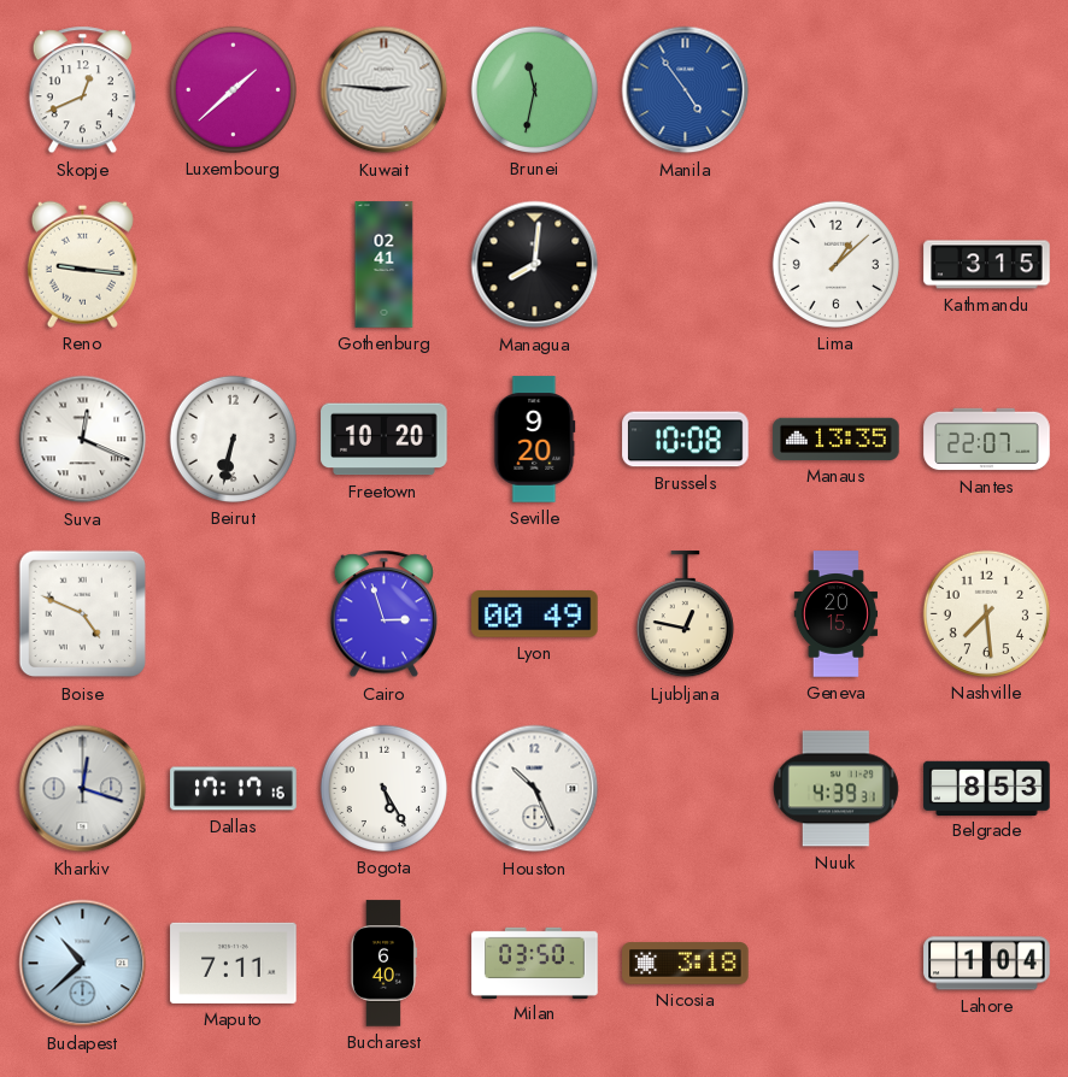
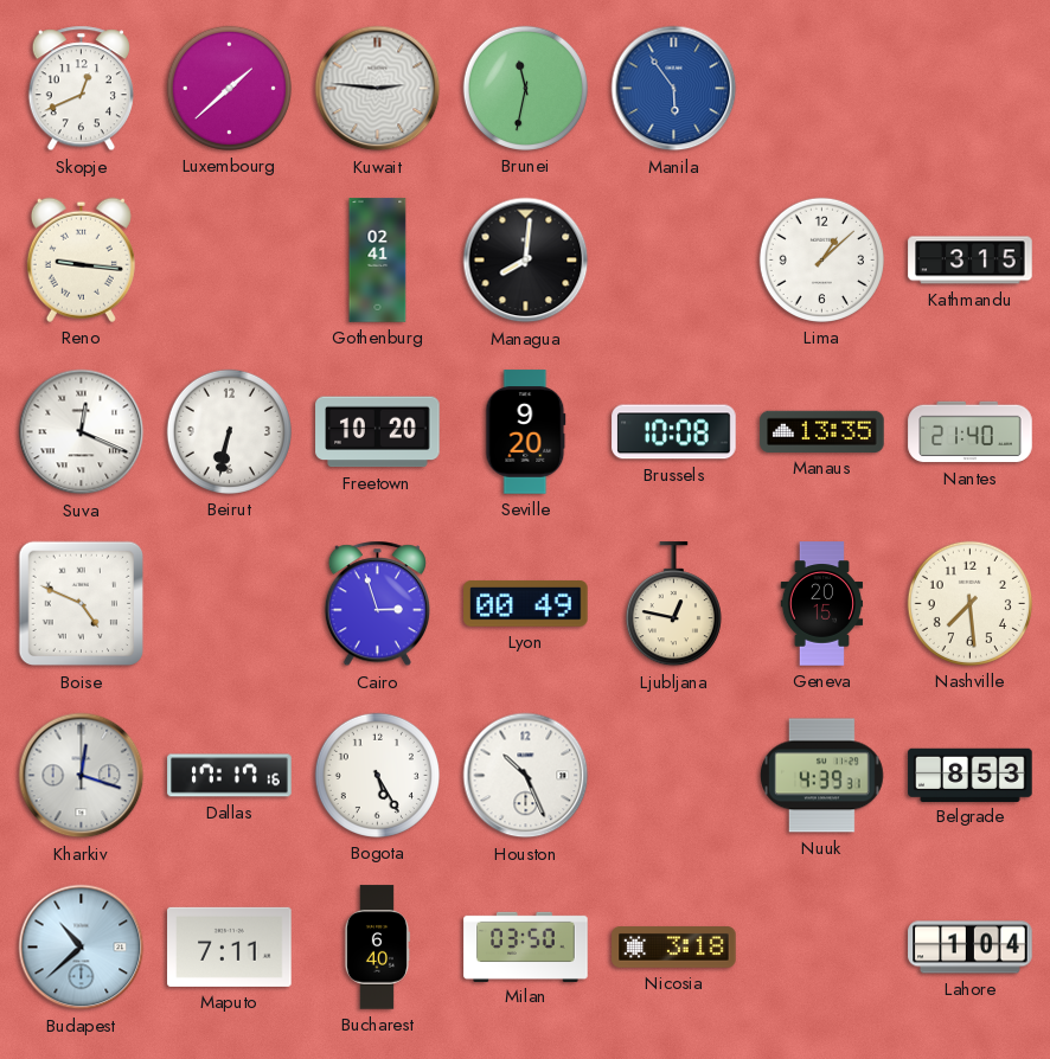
Manila: 4:54 -> 5:54
Nantes: 22:07 -> 21:40
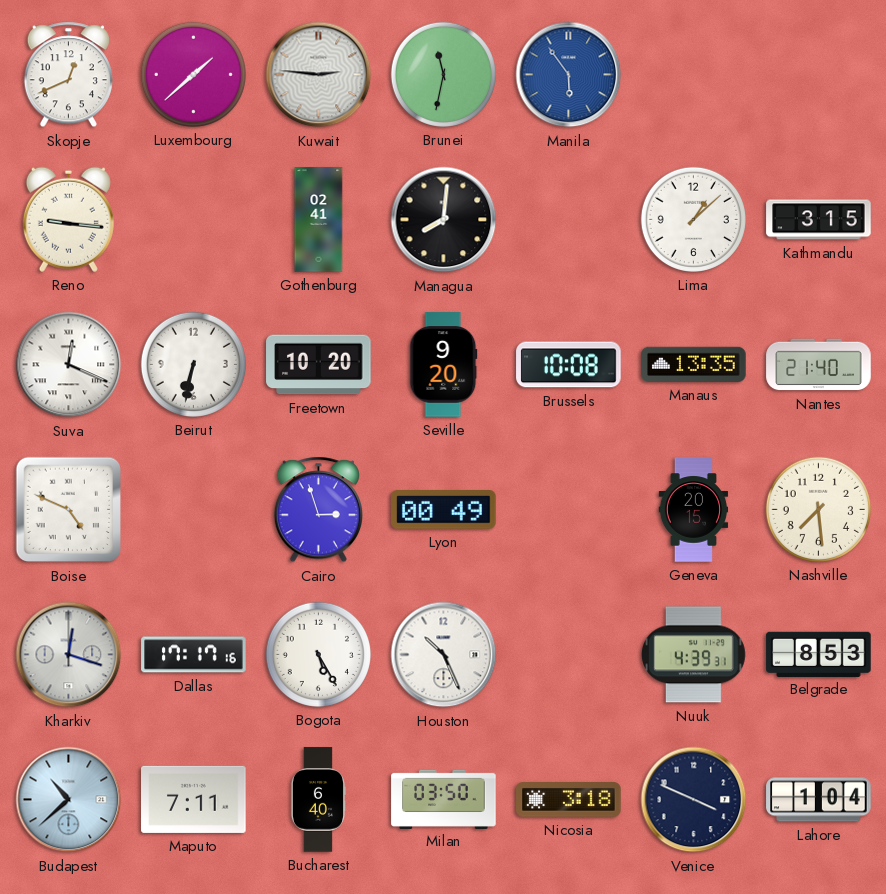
Ljubljana: 12:47 -> none
Venice: none -> 3:49
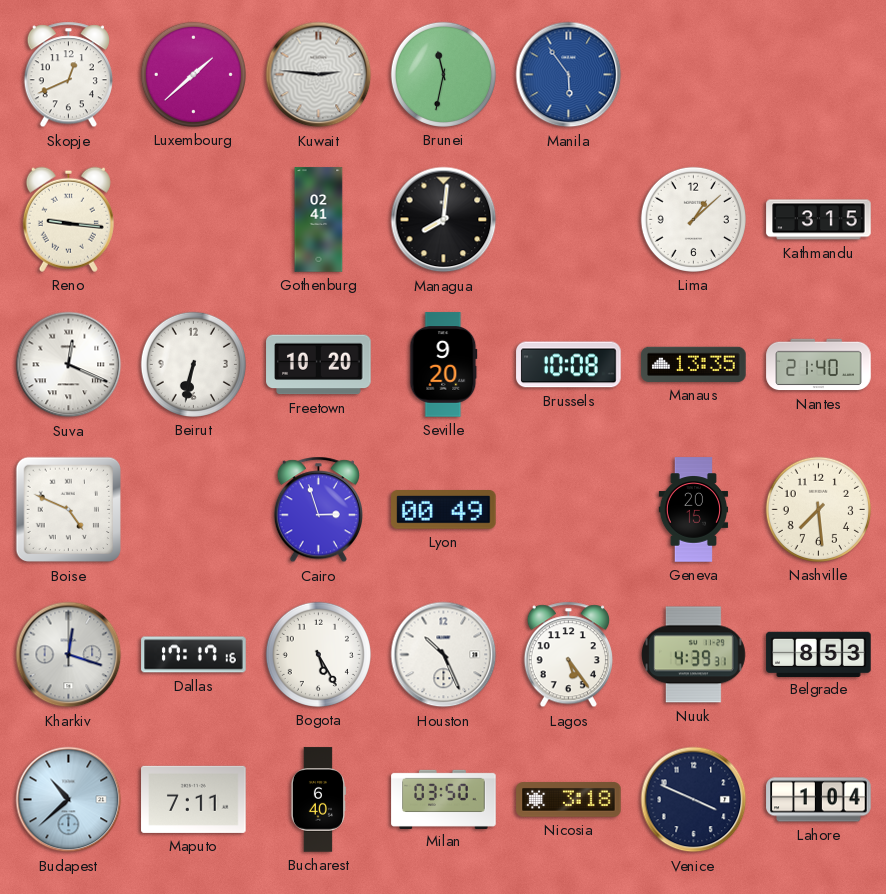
Lagos: none -> 5:24
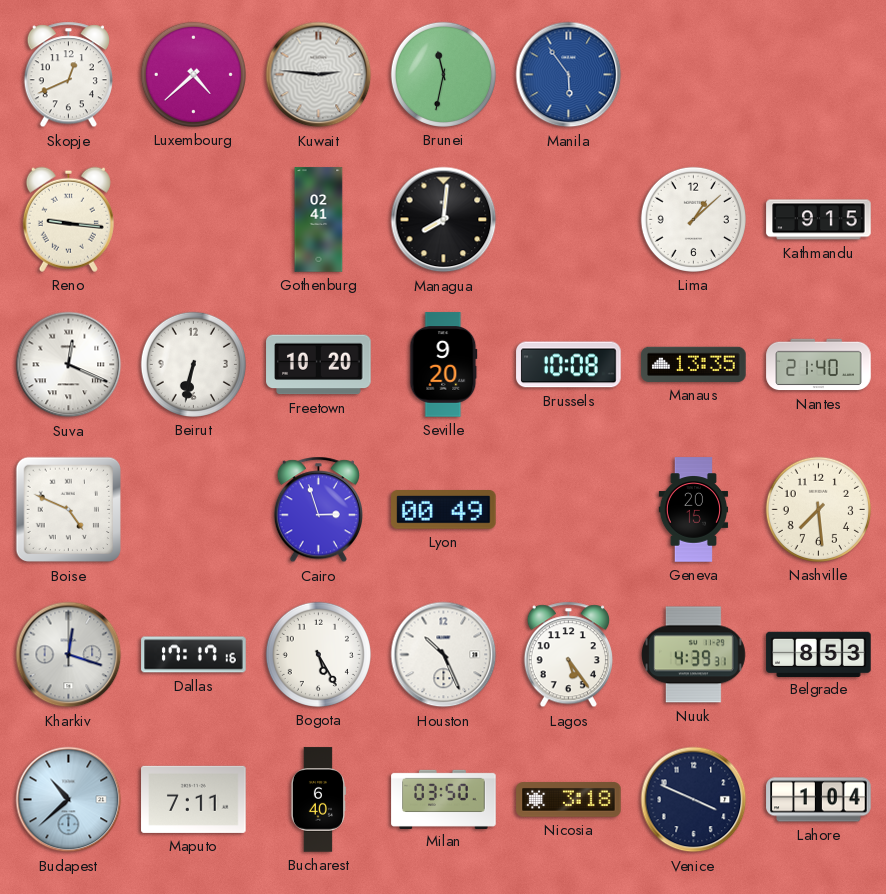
Luxembourg: 1:38 -> 4:38
Kathmandu: 3:15 -> 9:15
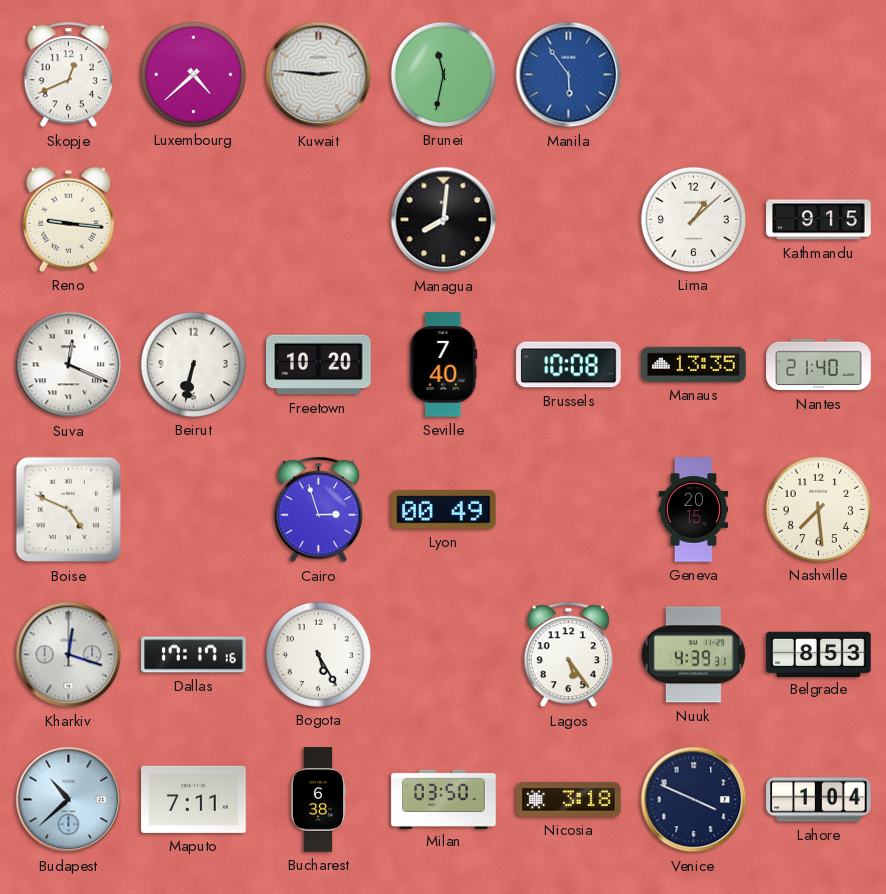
Gothenburg: 02:41 -> none
Seville: 9:20 -> 7:40
Houston: 10:26 -> none
Bucharest: 6:40 -> 6:38
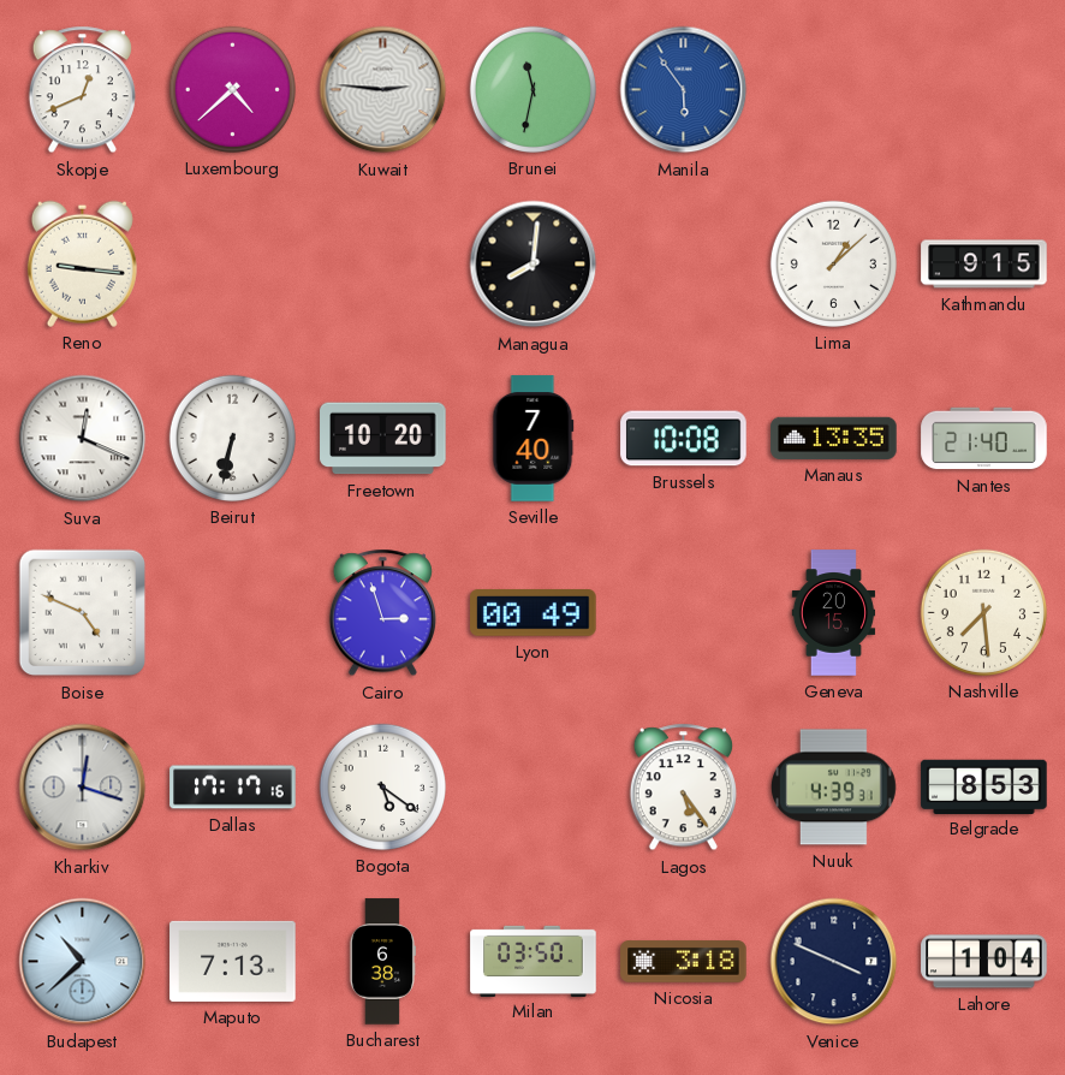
Bogota: 5:25 -> 5:21
Maputo: 7:11 -> 7:13
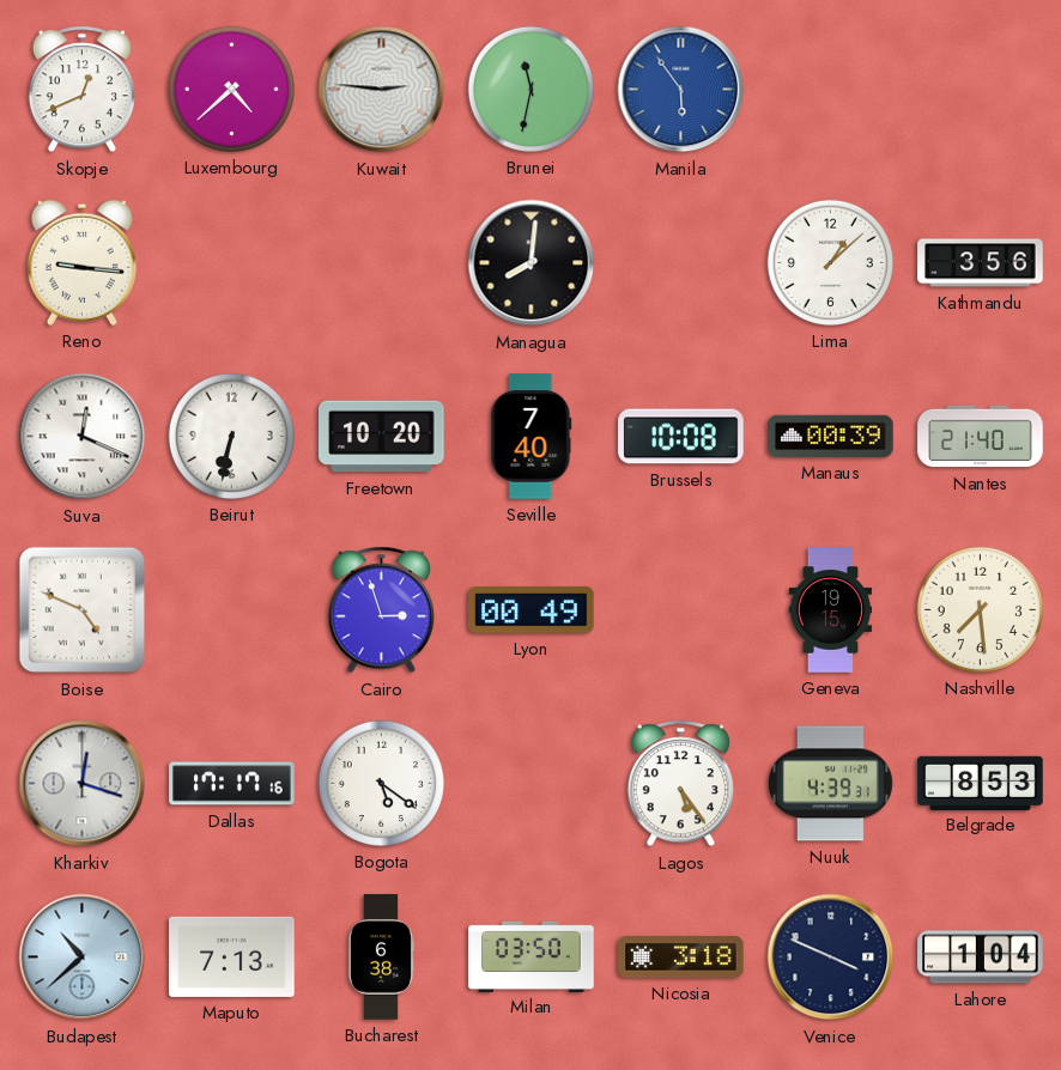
Kathmandu: 9:15 -> 3:56
Manaus: 13:35 -> 00:39
Geneva: 20:15 -> 19:15
